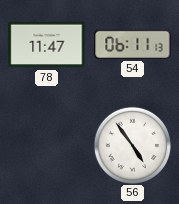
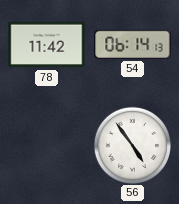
78: 11:47 -> 11:42
54: 06:11 -> 06:14
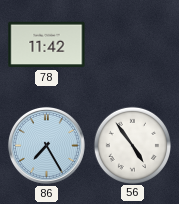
54: 06:14 -> none
86: none -> 7:25
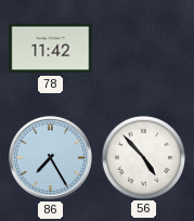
56: 4:54 -> 4:53
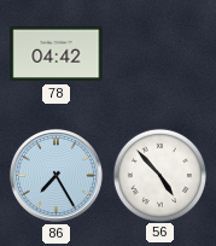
78: 11:42 -> 04:42
